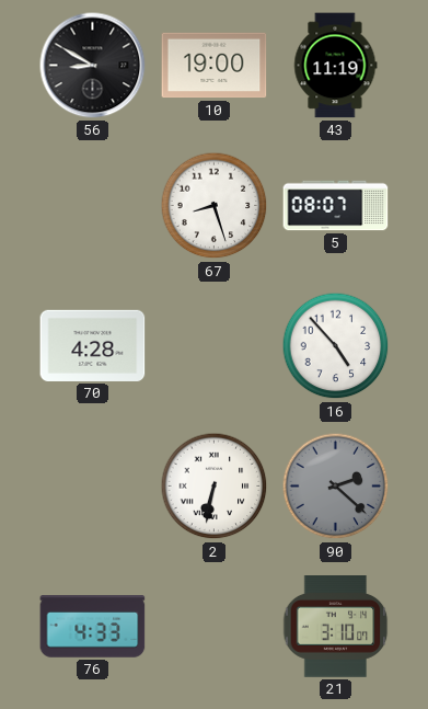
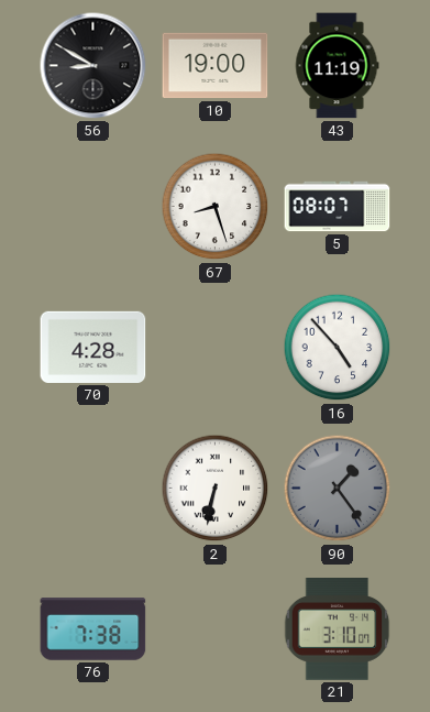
90: 2:22 -> 1:24
76: 4:33 -> 7:38
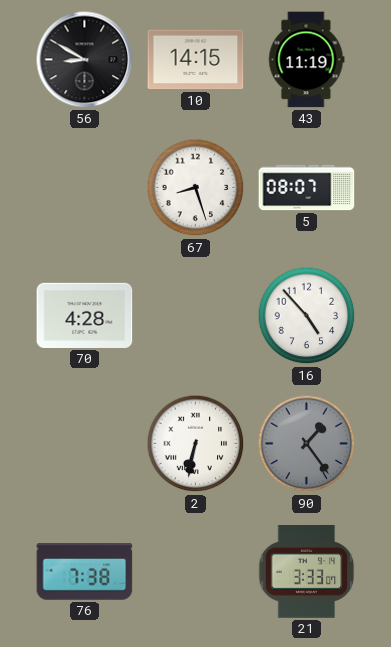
10: 19:00 -> 14:15
21: 3:10 -> 3:33
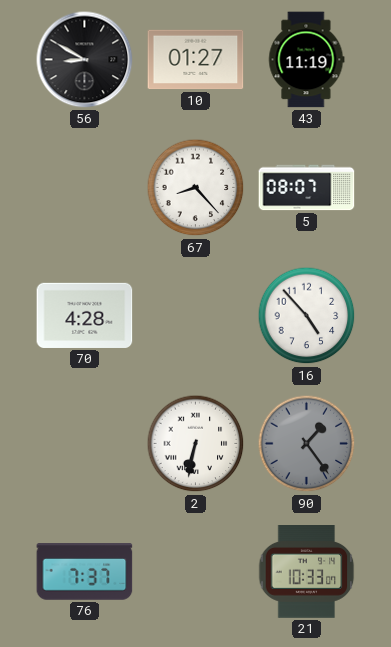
10: 14:15 -> 01:27
67: 8:27 -> 8:23
76: 7:38 -> 7:37
21: 3:33 -> 10:33
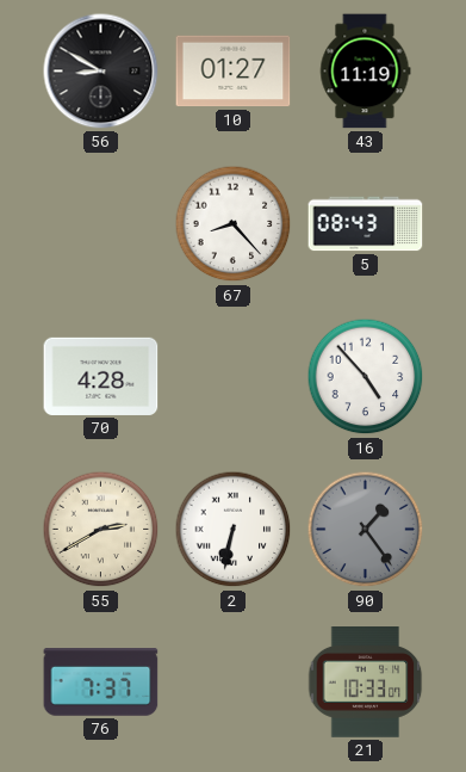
5: 08:07 -> 08:43
55: none -> 2:40
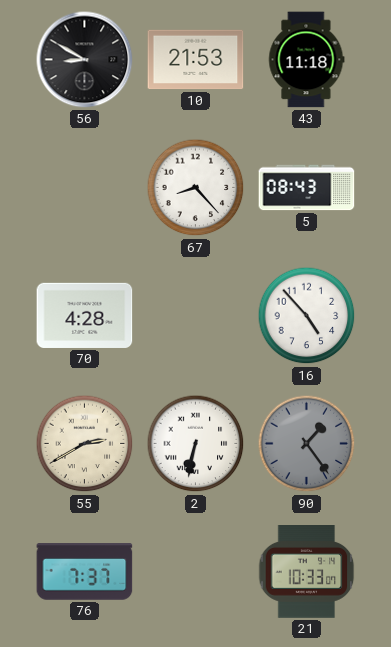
10: 01:27 -> 21:53
43: 11:19 -> 11:18
